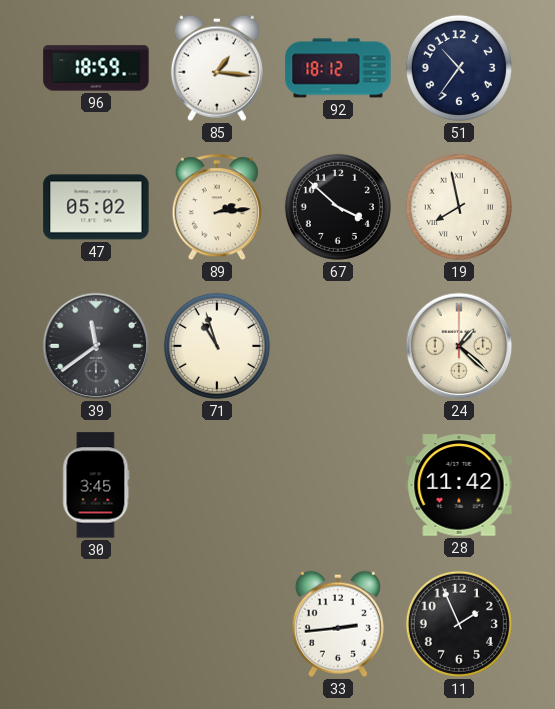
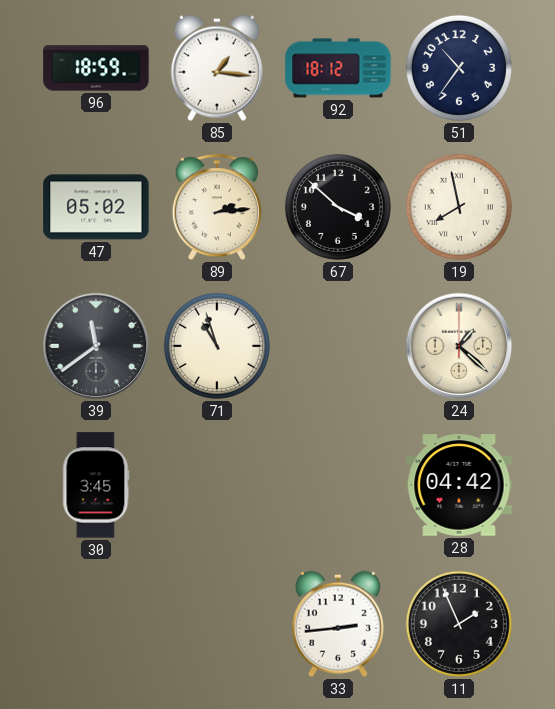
28: 11:42 -> 04:42
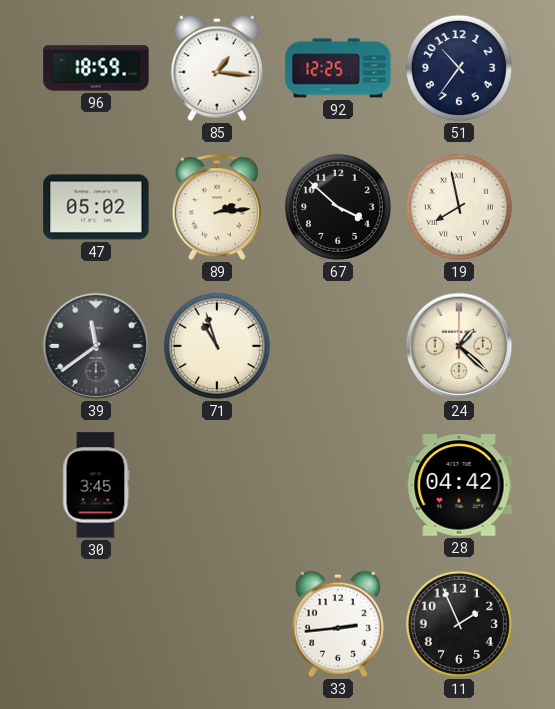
92: 18:12 -> 12:25
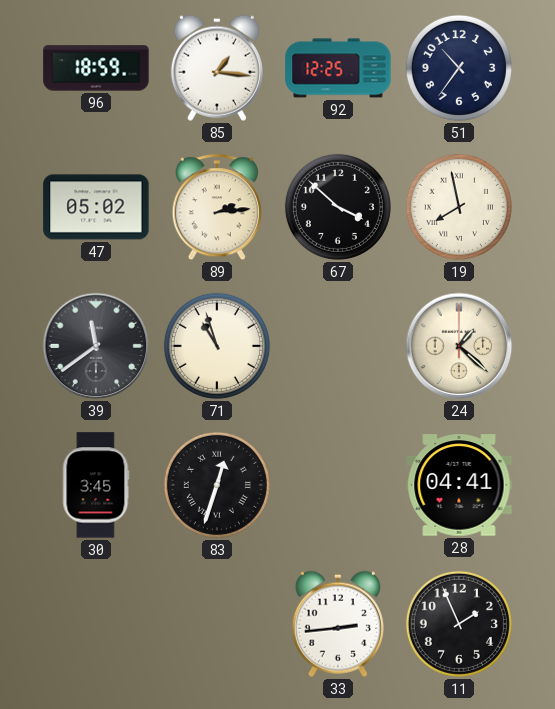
83: none -> 12:33
28: 04:42 -> 04:41
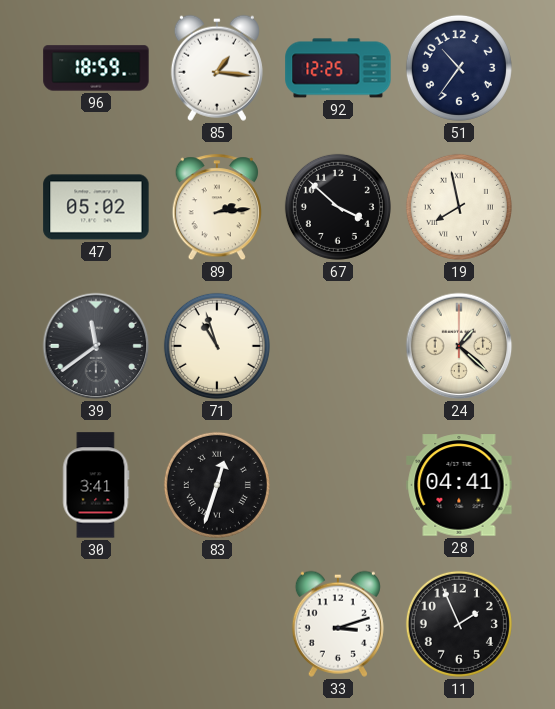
30: 3:45 -> 3:41
33: 2:44 -> 3:12
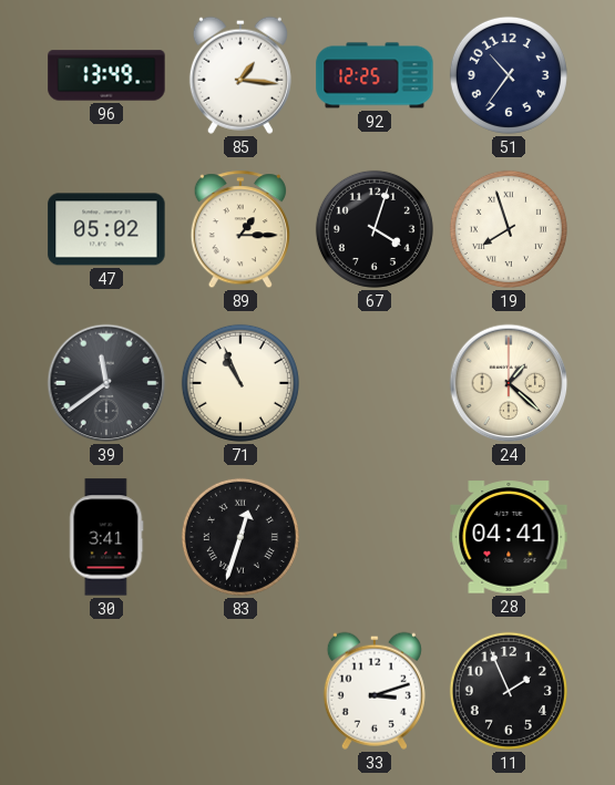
96: 18:59 -> 13:49
89: 2:14 -> 1:15
67: 3:52 -> 4:03
19: 7:58 -> 7:57
71: 10:57 -> 10:56
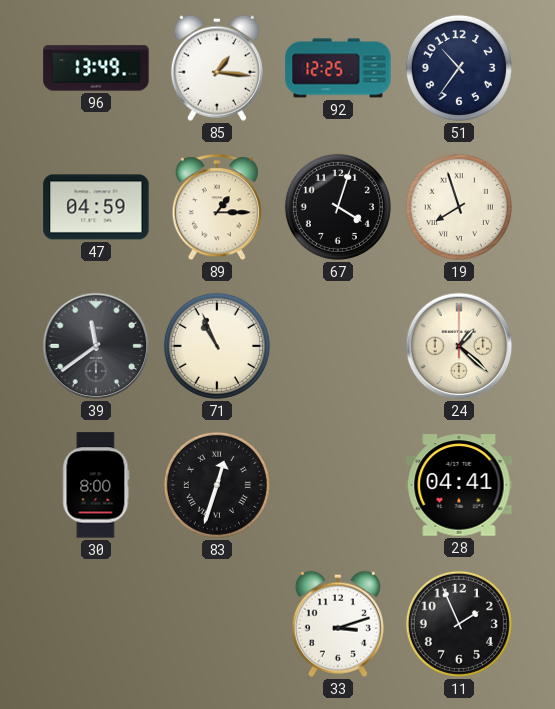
47: 05:02 -> 04:59
30: 3:41 -> 8:00
